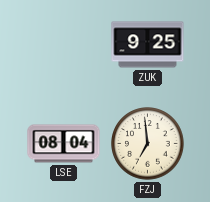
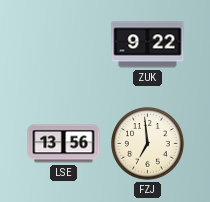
ZUK: 9:25 -> 9:22
LSE: 08:04 -> 13:56
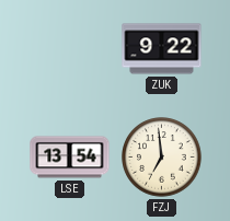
LSE: 13:56 -> 13:54
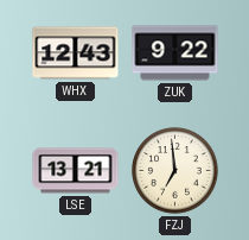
WHX: none -> 12:43
LSE: 13:54 -> 13:21
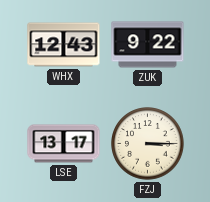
LSE: 13:21 -> 13:17
FZJ: 6:59 -> 3:15
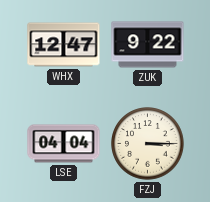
WHX: 12:43 -> 12:47
LSE: 13:17 -> 04:04
